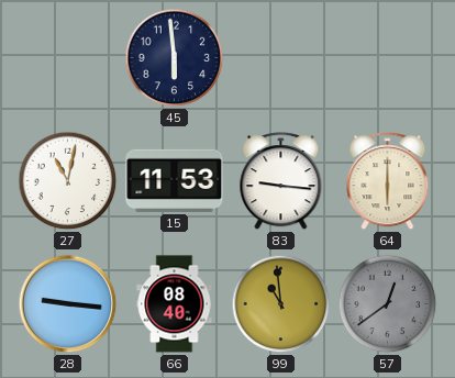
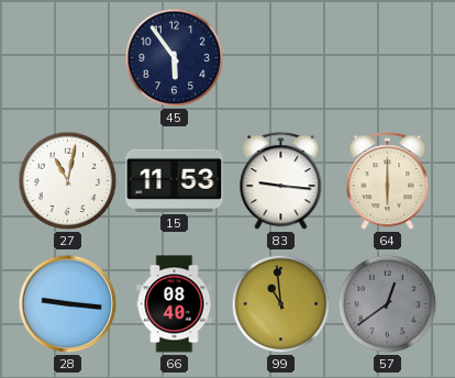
45: 5:59 -> 5:54
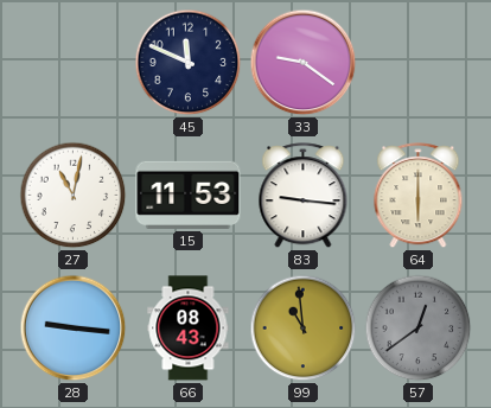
45: 5:54 -> 11:49
33: none -> 9:21
66: 08:40 -> 08:43
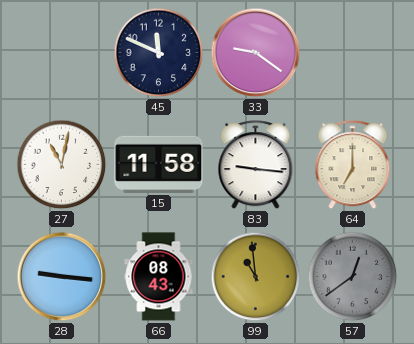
15: 11:53 -> 11:58
64: 6:00 -> 7:00
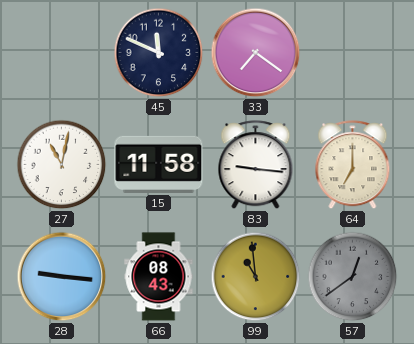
33: 9:21 -> 7:21
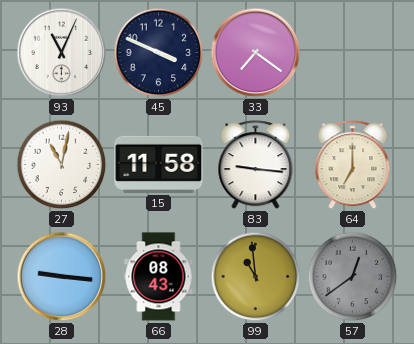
93: none -> 11:04
45: 11:49 -> 3:49
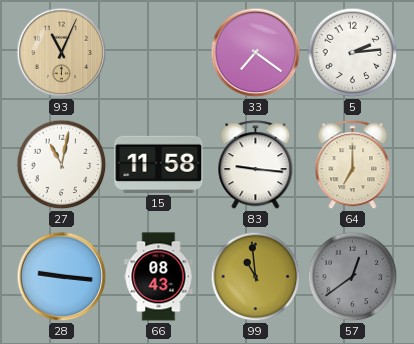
93 dial: white -> champagne
45: 3:49 -> none
5: none -> 2:14
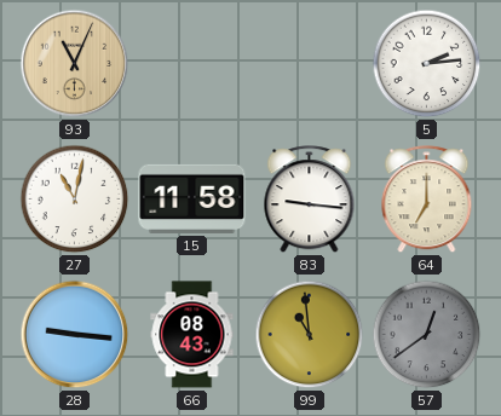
33: 7:21 -> none
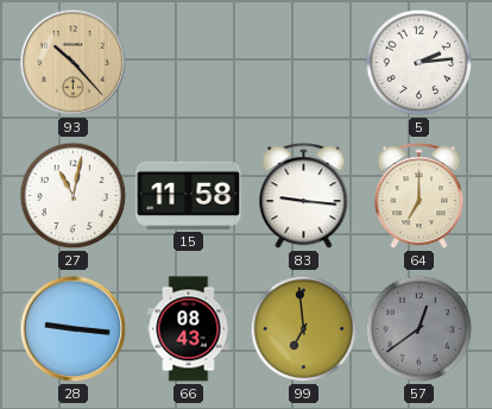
93: 11:04 -> 10:23
99: 10:59 -> 6:59
